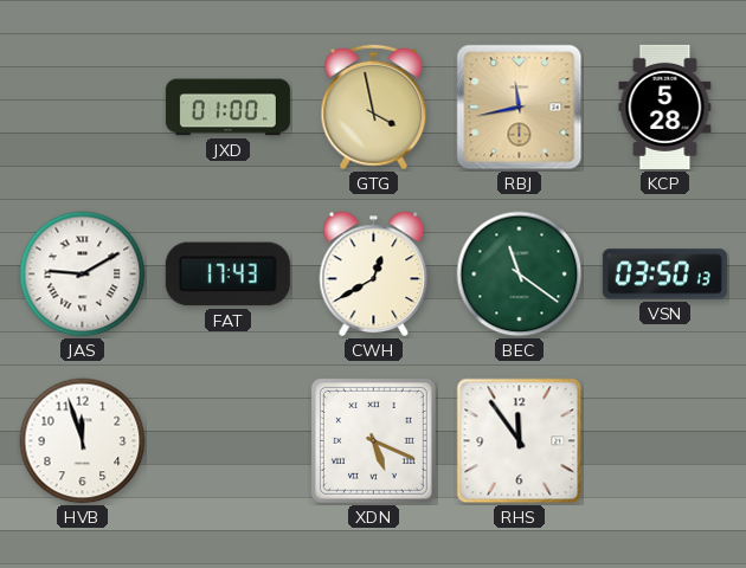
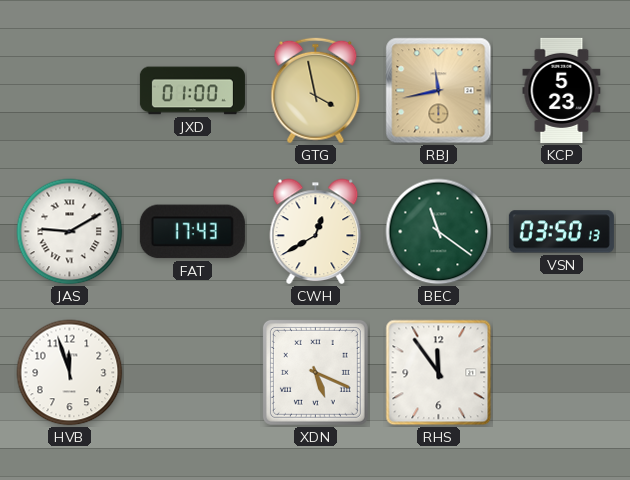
KCP: 5:28 -> 5:23
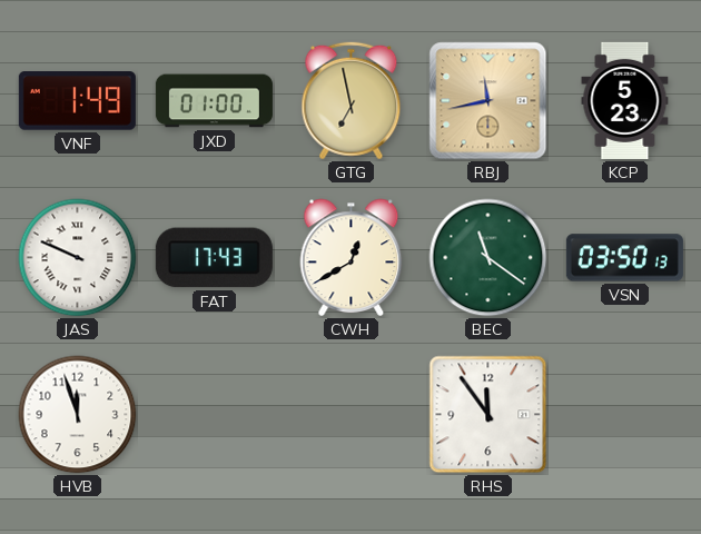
VNF: none -> 1:49
GTG: 3:58 -> 6:58
JAS: 9:10 -> 9:49
XDN: 5:19 -> none
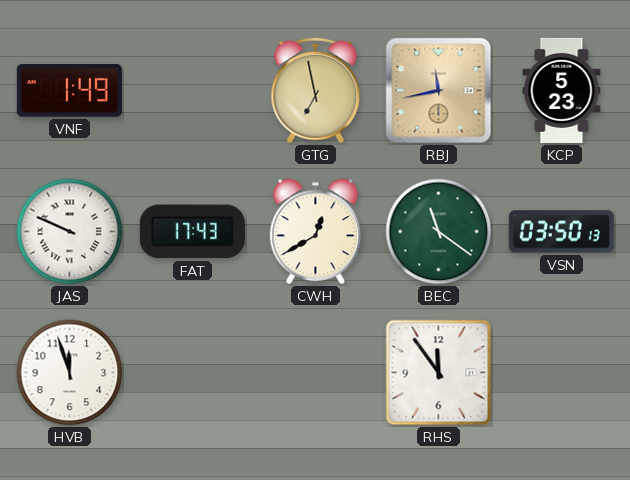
JXD: 01:00 -> none
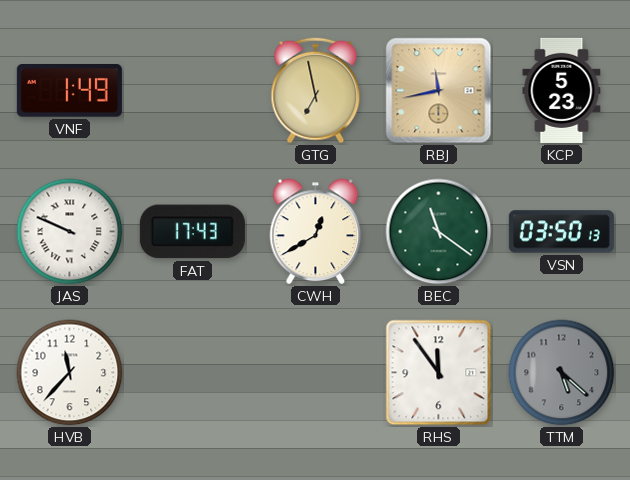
HVB: 11:57 -> 11:37
TTM: none -> 5:22
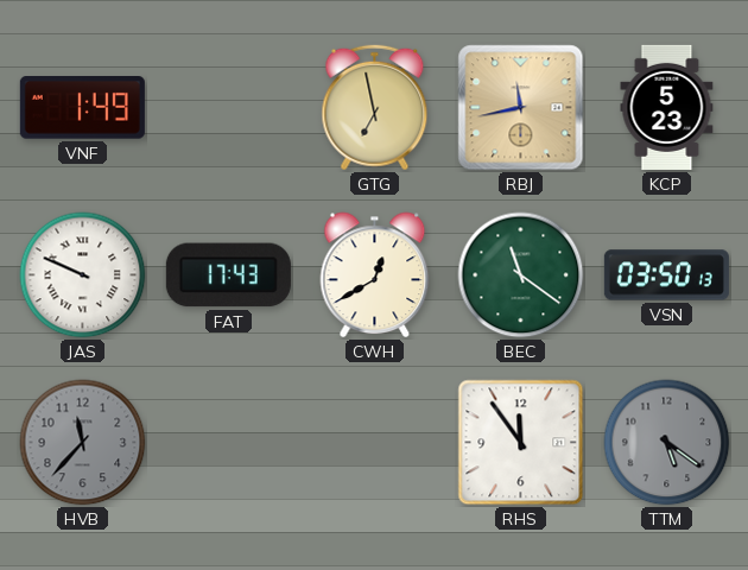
HVB dial: white -> grey
TTM: 5:22 -> 5:21
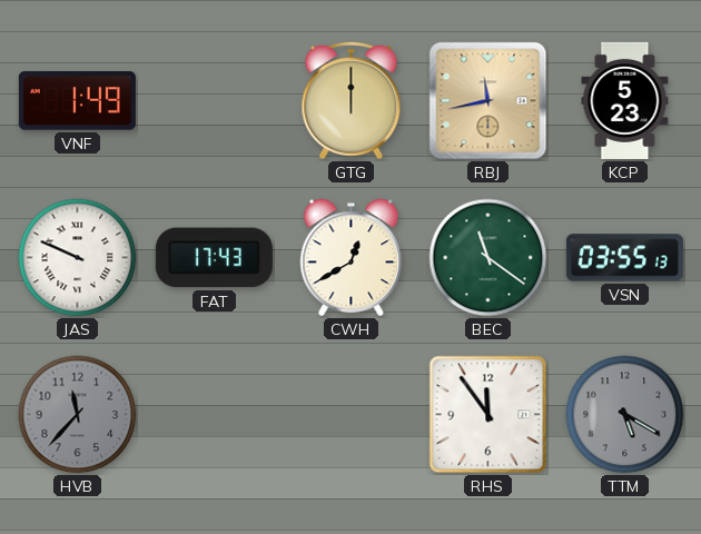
GTG: 6:58 -> 12:00
VSN: 03:50 -> 03:55
TTM: 5:21 -> 5:20
